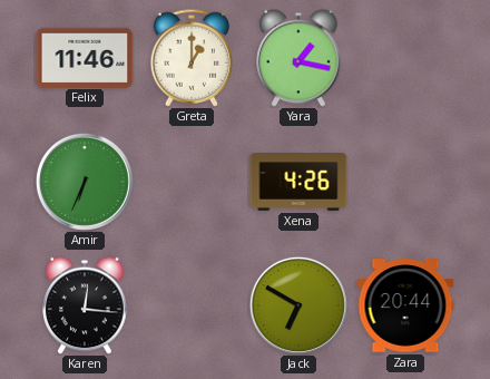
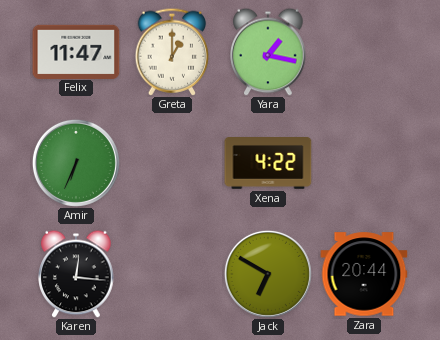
Felix: 11:46 -> 11:47
Xena: 4:26 -> 4:22
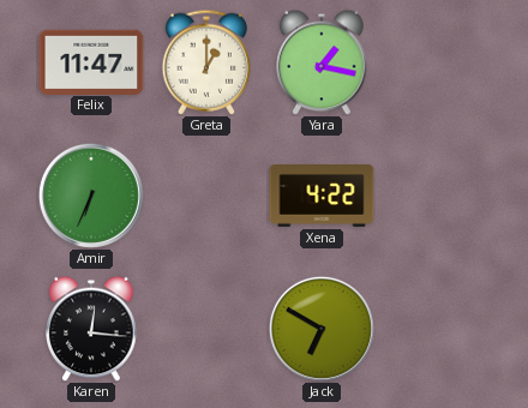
Zara: 20:44 -> none
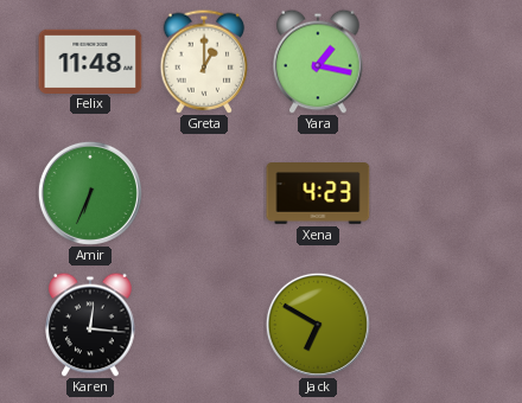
Felix: 11:47 -> 11:48
Xena: 4:22 -> 4:23
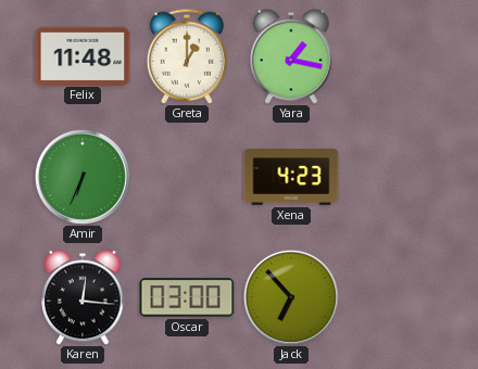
Oscar: none -> 03:00
Jack: 6:50 -> 6:53
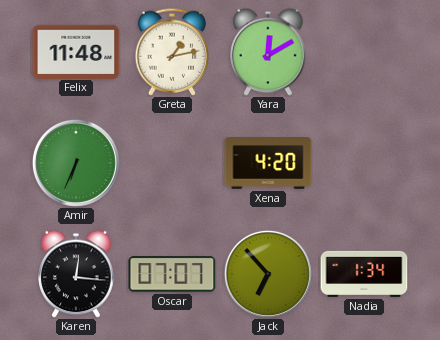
Greta: 1:00 -> 1:13
Yara: 1:17 -> 12:10
Xena: 4:23 -> 4:20
Oscar: 03:00 -> 07:07
Nadia: none -> 1:34
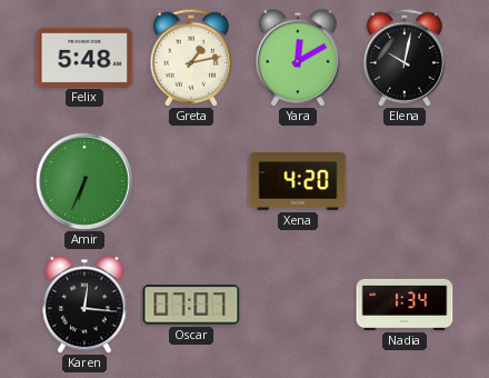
Felix: 11:48 -> 5:48
Elena: none -> 10:02
Jack: 6:53 -> none
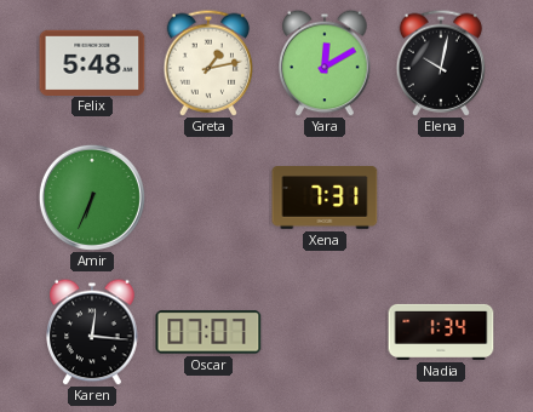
Xena: 4:20 -> 7:31
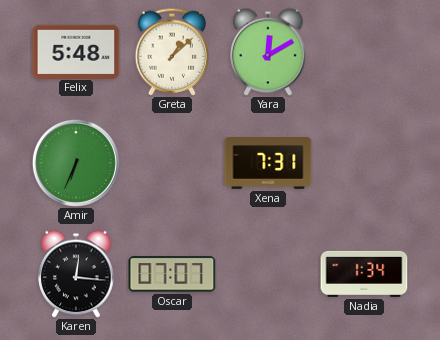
Greta: 1:13 -> 1:08
Elena: 10:02 -> none
